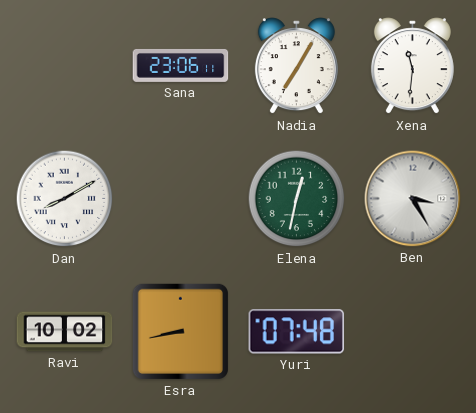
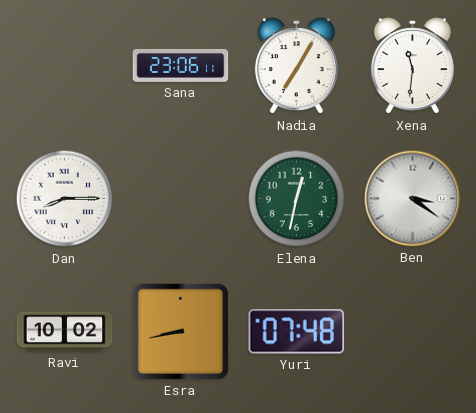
Dan: 8:10 -> 8:15
Ben: 3:25 -> 3:21
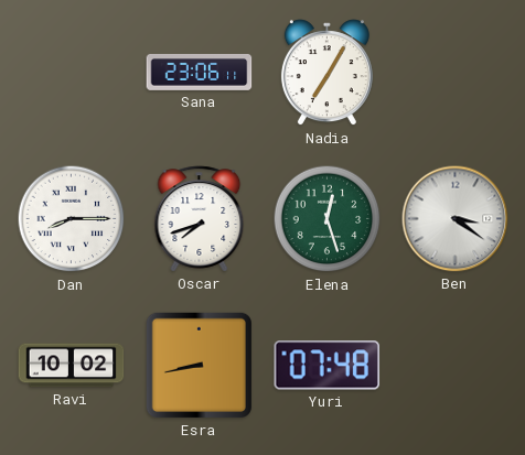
Xena: 11:31 -> none
Oscar: none -> 7:42
Elena: 12:32 -> 12:27
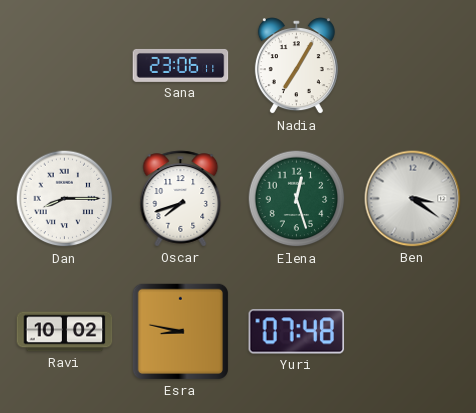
Esra: 8:43 -> 8:47
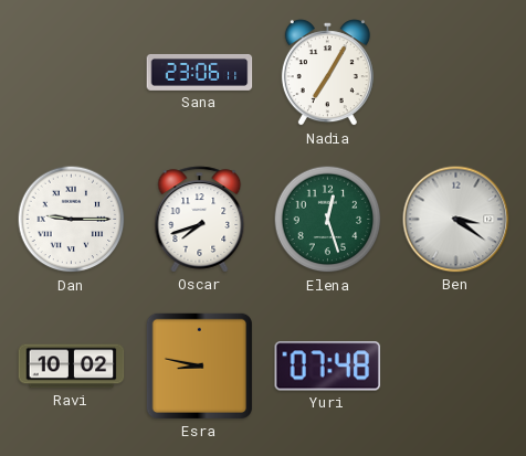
Dan: 8:15 -> 9:15
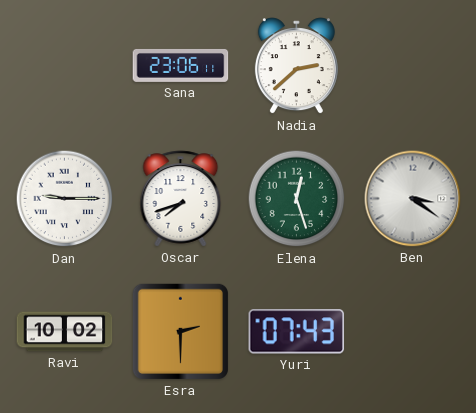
Nadia: 7:05 -> 2:38
Esra: 8:47 -> 2:30
Yuri: 07:48 -> 07:43
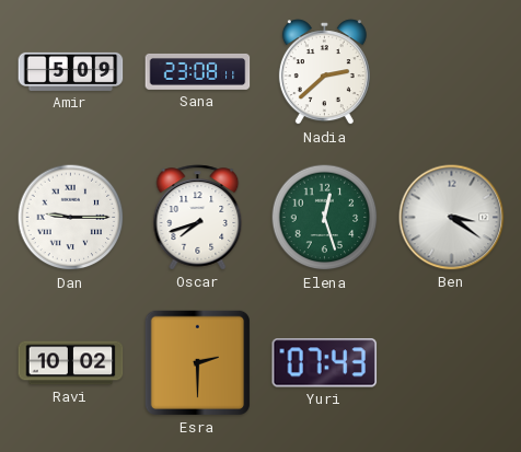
Amir: none -> 5:09
Sana: 23:06 -> 23:08
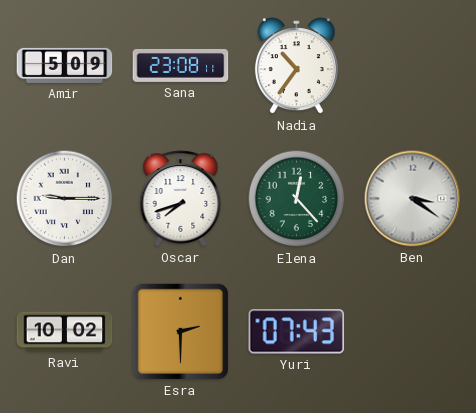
Nadia: 2:38 -> 10:36
Elena: 12:27 -> 12:23
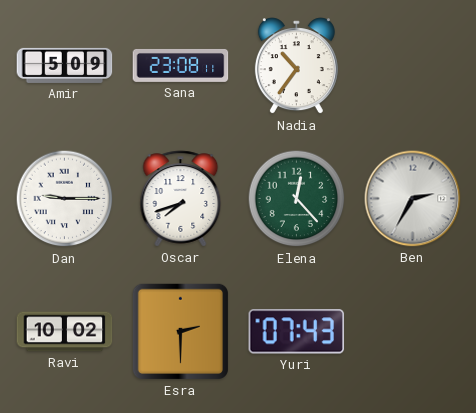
Ben: 3:21 -> 2:35
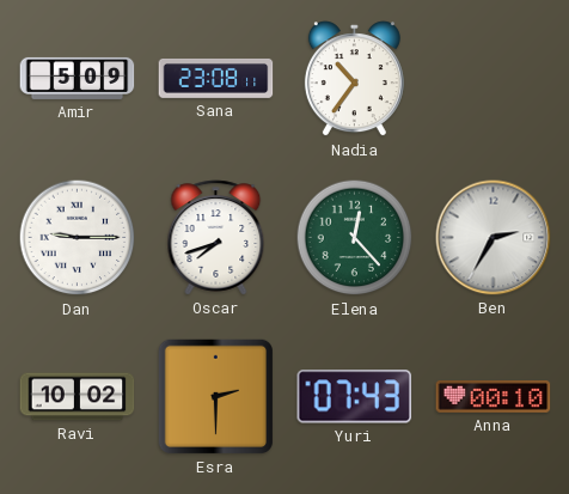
Anna: none -> 00:10
